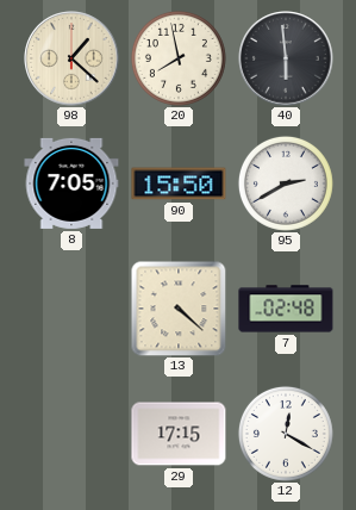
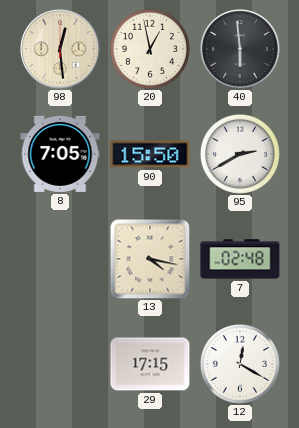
98: 1:22 -> 12:29
20: 7:58 -> 12:58
13: 4:22 -> 4:17
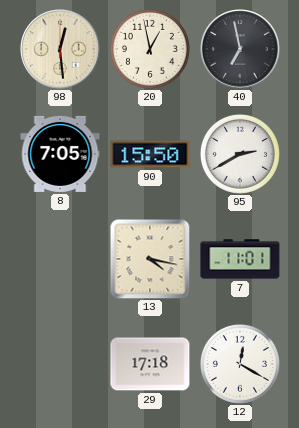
40: 5:59 -> 6:58
7: 02:48 -> 11:01
29: 17:15 -> 17:18
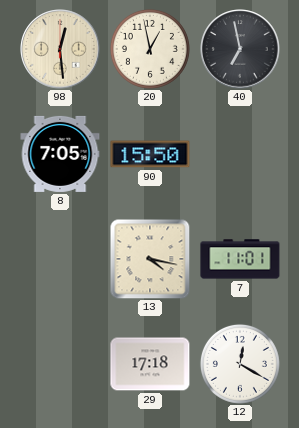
95: 2:40 -> none
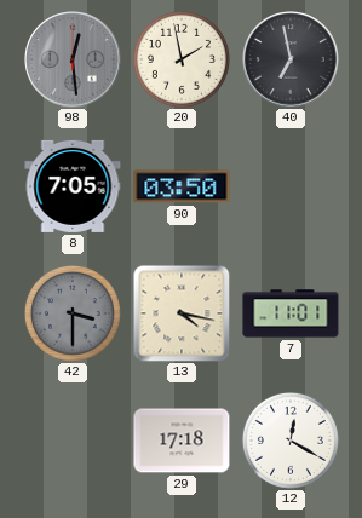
98 dial: cream -> grey
20: 12:58 -> 1:58
90: 15:50 -> 03:50
42: none -> 3:30
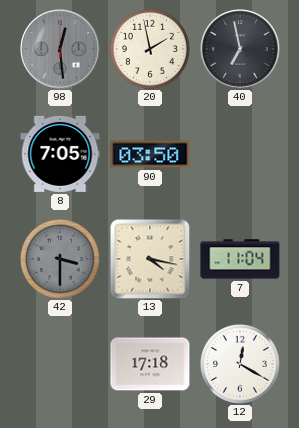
7: 11:01 -> 11:04
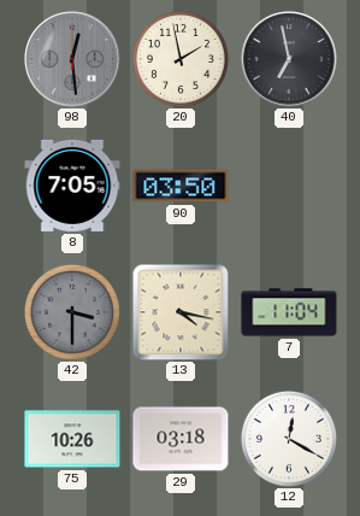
75: none -> 10:26
29: 17:18 -> 03:18
